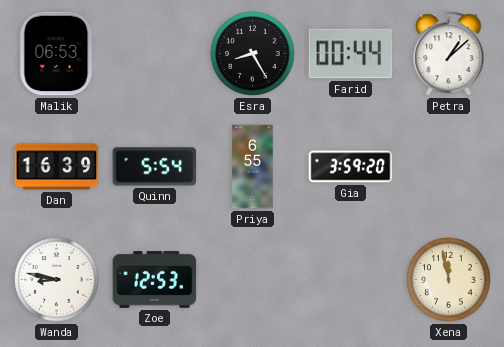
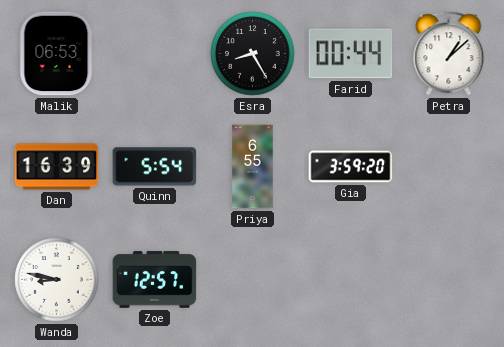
Zoe: 12:53 -> 12:57
Xena: 11:58 -> none
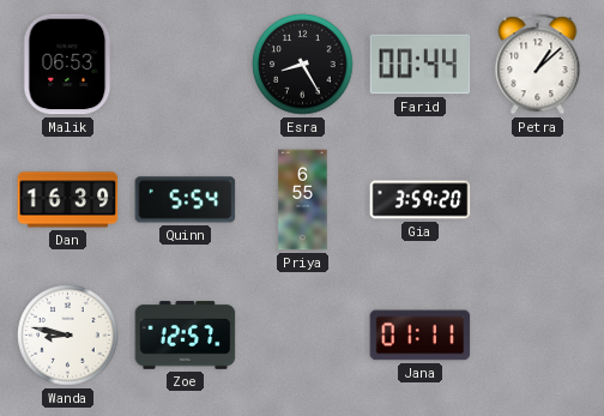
Jana: none -> 01:11
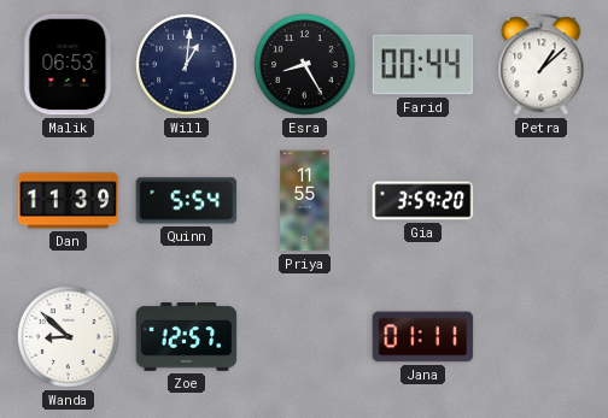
Will: none -> 1:01
Dan: 16:39 -> 11:39
Priya: 6:55 -> 11:55
Wanda: 8:47 -> 8:52
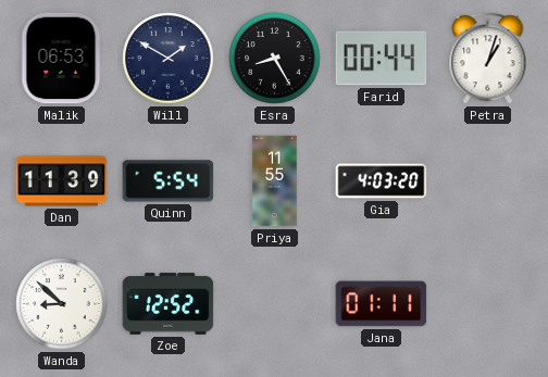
Will: 1:01 -> 1:50
Petra: 1:08 -> 1:03
Gia: 3:59 -> 4:03
Zoe: 12:57 -> 12:52
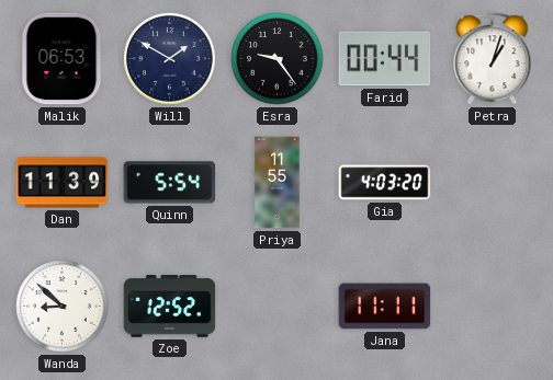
Esra: 8:25 -> 9:24
Jana: 01:11 -> 11:11
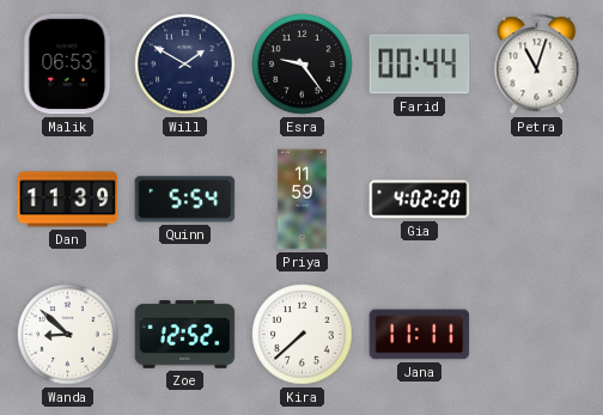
Petra: 1:03 -> 11:03
Priya: 11:55 -> 11:59
Gia: 4:03 -> 4:02
Kira: none -> 7:38
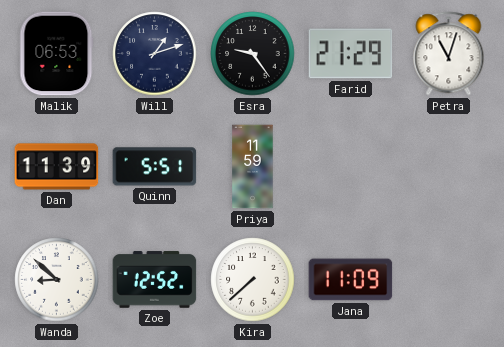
Will: 1:50 -> 1:12
Farid: 00:44 -> 21:29
Quinn: 5:54 -> 5:51
Gia: 4:02 -> none
Jana: 11:11 -> 11:09
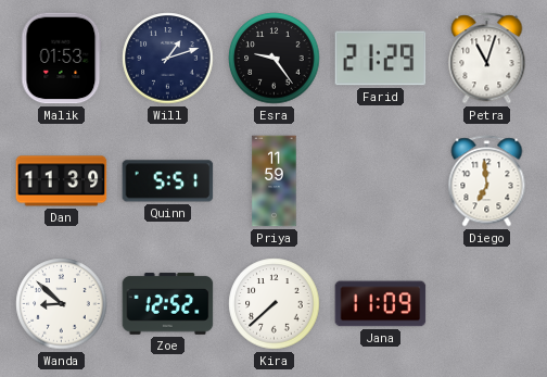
Malik: 06:53 -> 01:53
Diego: none -> 6:59
